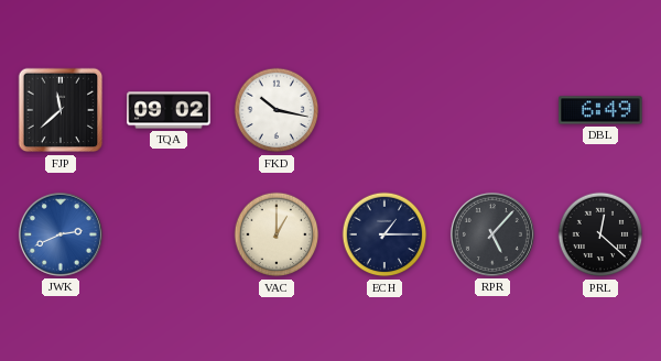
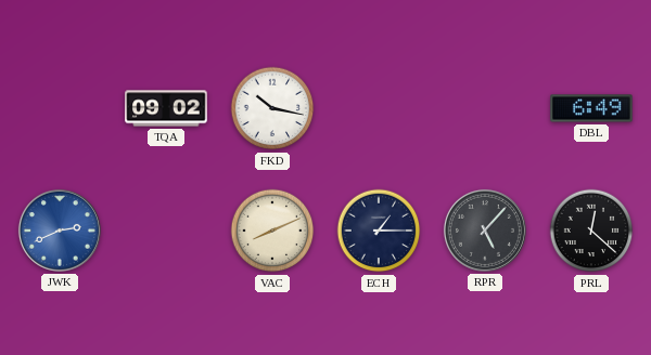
FJP: 11:38 -> none
VAC: 1:00 -> 8:11
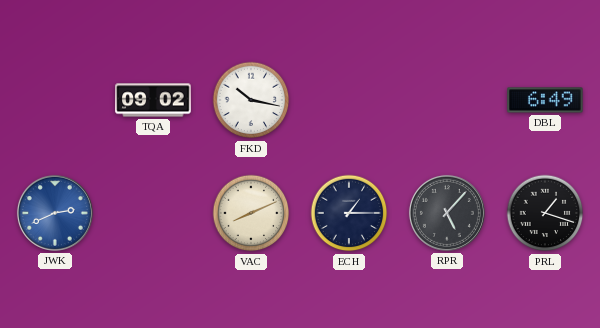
PRL: 12:22 -> 1:18
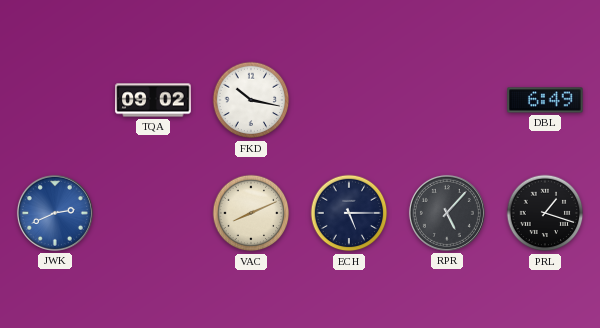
ECH: 1:15 -> 5:15
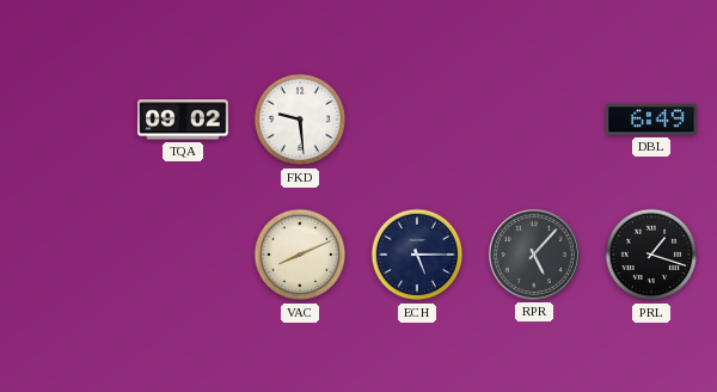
FKD: 10:17 -> 9:29
JWK: 2:41 -> none
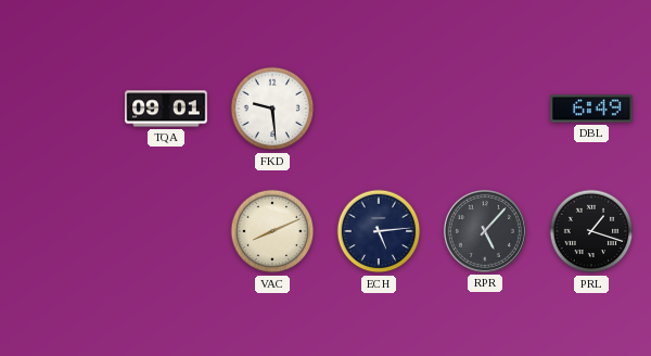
TQA: 09:02 -> 09:01
ECH: 5:15 -> 5:14
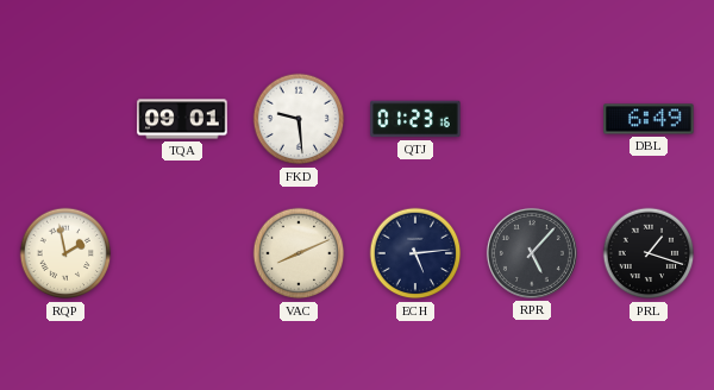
QTJ: none -> 01:23
RQP: none -> 1:58
